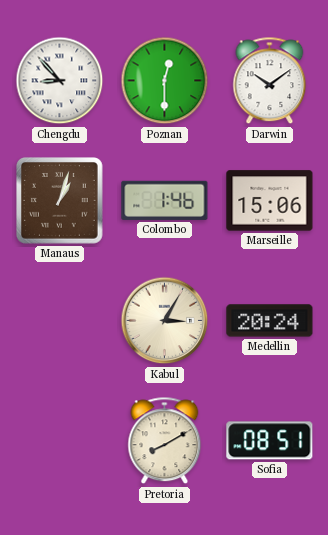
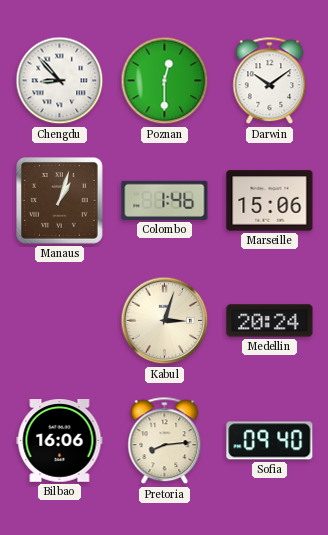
Kabul: 3:05 -> 3:03
Bilbao: none -> 16:06
Pretoria: 8:10 -> 8:14
Sofia: 08:51 -> 09:40
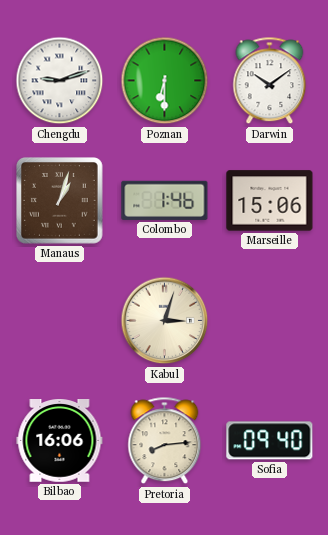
Chengdu: 8:53 -> 9:12
Poznan: 12:30 -> 6:30
Medellin: 20:24 -> none
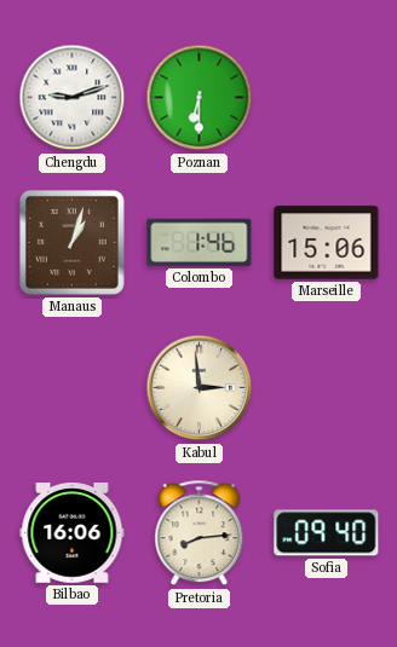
Darwin: 10:09 -> none
Kabul: 3:03 -> 2:59
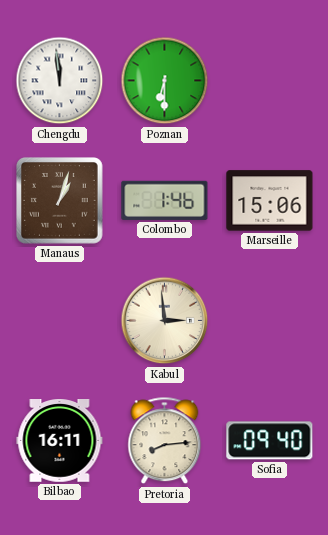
Chengdu: 9:12 -> 11:59
Bilbao: 16:06 -> 16:11
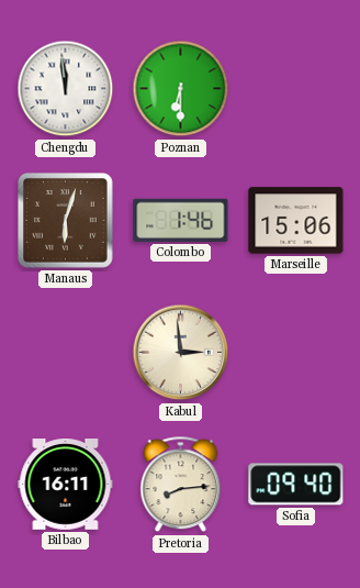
Manaus: 1:03 -> 6:03
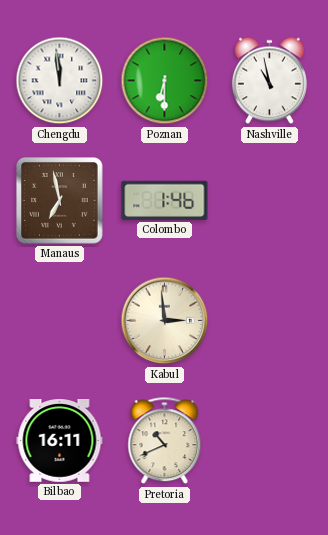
Nashville: none -> 10:58
Manaus: 6:03 -> 6:58
Marseille: 15:06 -> none
Pretoria: 8:14 -> 10:41
Sofia: 09:40 -> none
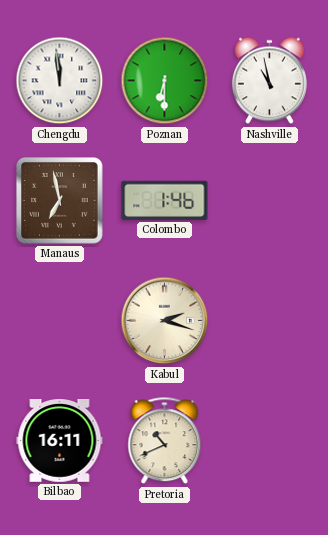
Kabul: 2:59 -> 2:18
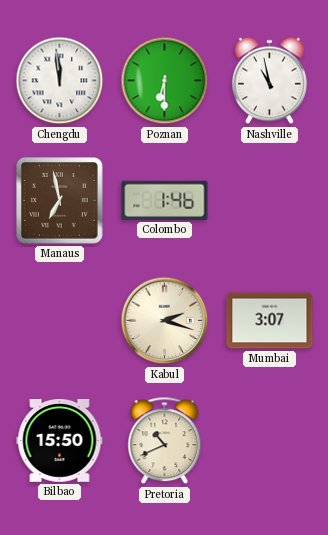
Mumbai: none -> 3:07
Bilbao: 16:11 -> 15:50
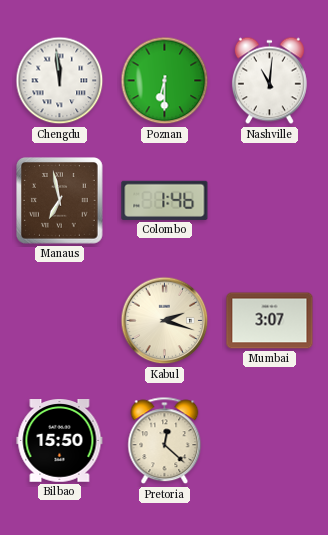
Nashville: 10:58 -> 11:01
Pretoria: 10:41 -> 12:22
